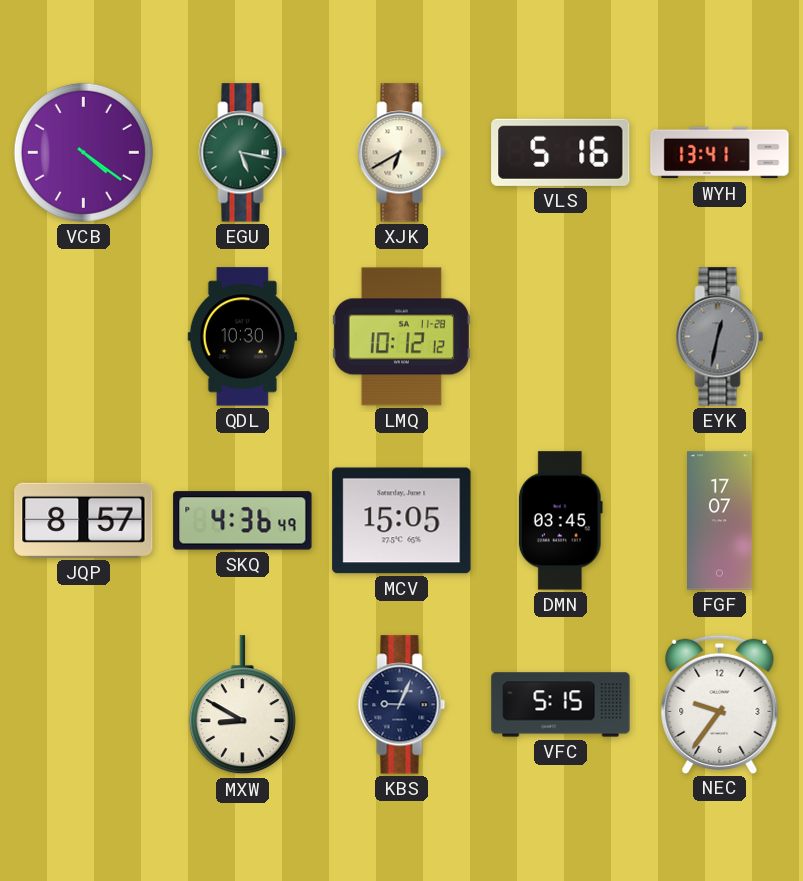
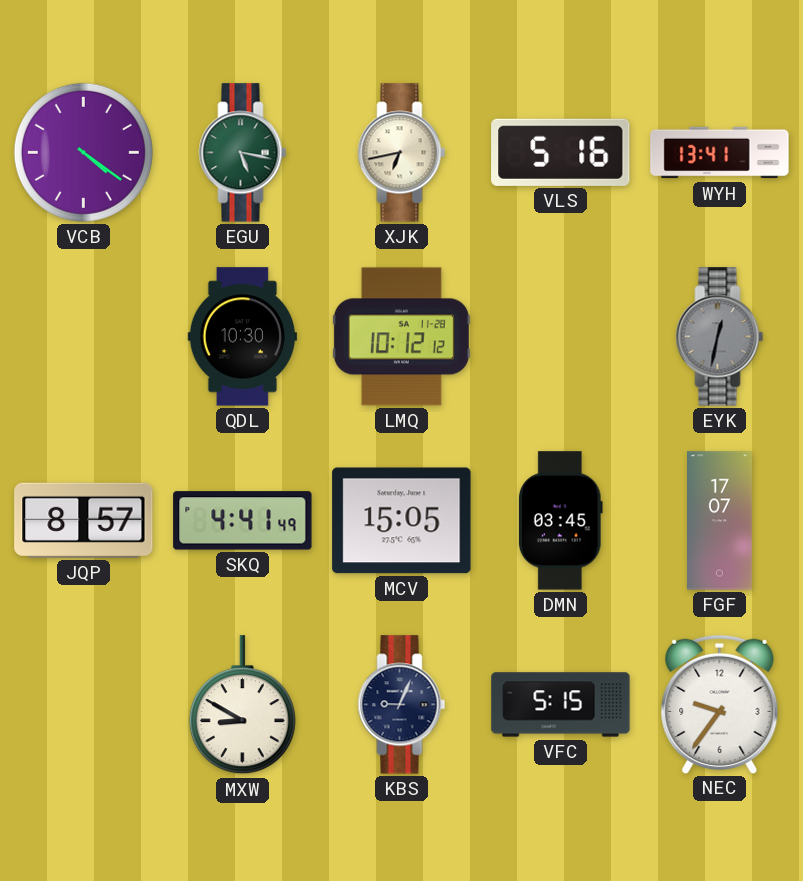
XJK: 6:40 -> 6:43
SKQ: 4:36 -> 4:41
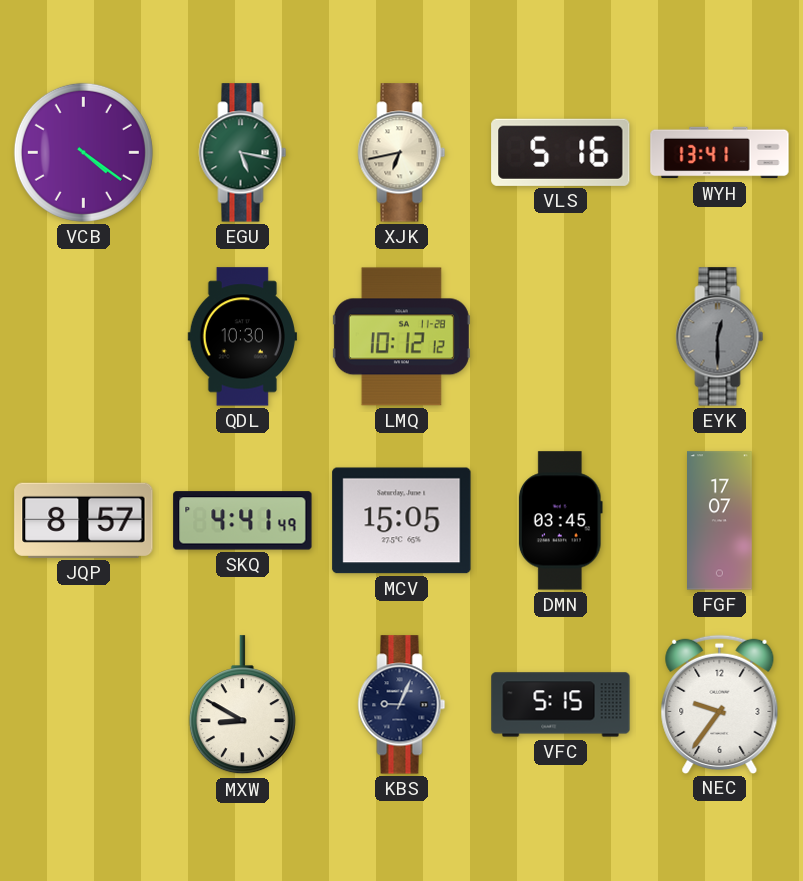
EYK: 12:32 -> 12:30
